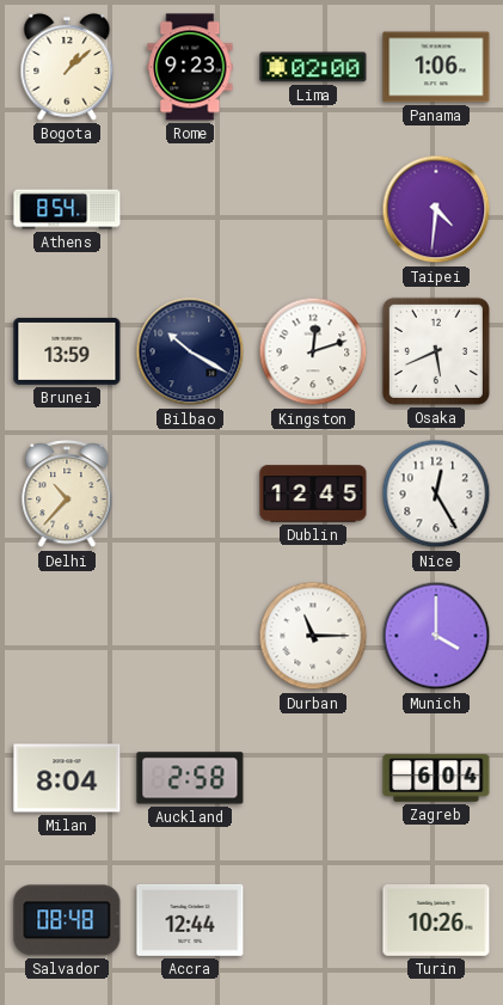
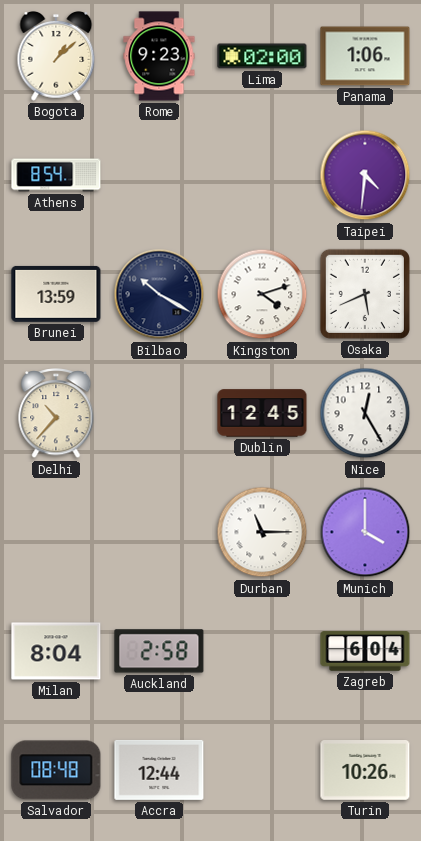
Kingston: 12:12 -> 4:12
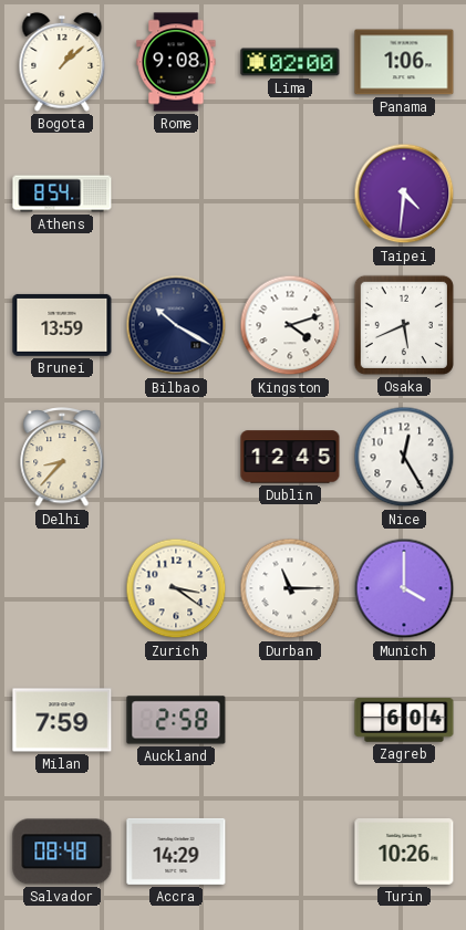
Rome: 9:23 -> 9:08
Delhi: 10:37 -> 8:37
Zurich: none -> 3:21
Milan: 8:04 -> 7:59
Accra: 12:44 -> 14:29
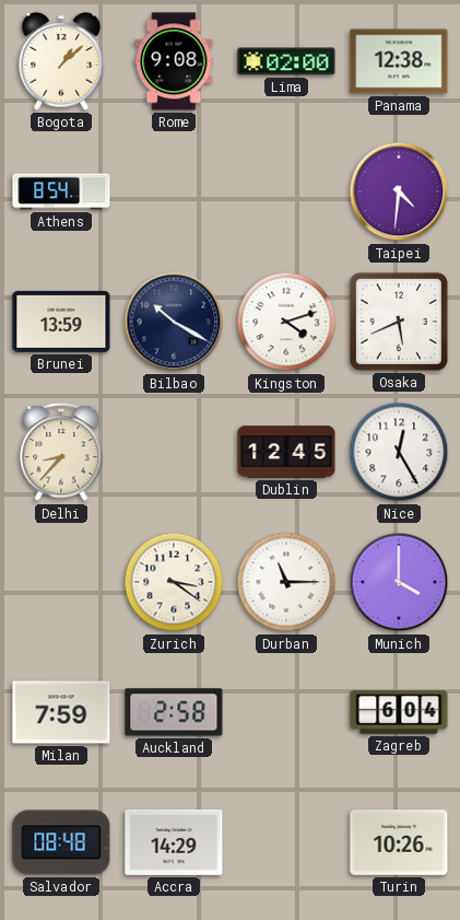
Panama: 1:06 -> 12:38
